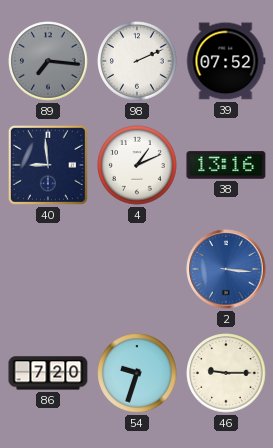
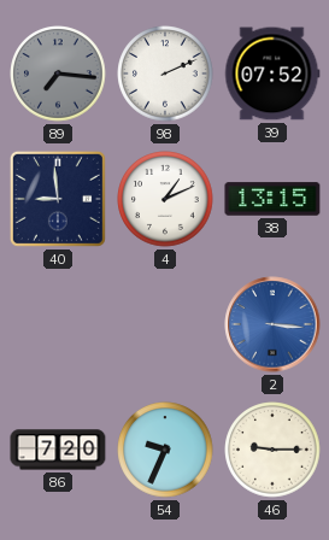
38: 13:16 -> 13:15
54: 9:33 -> 9:34
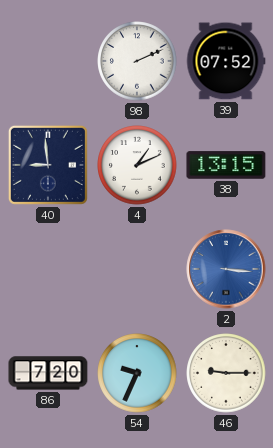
89: 7:16 -> none
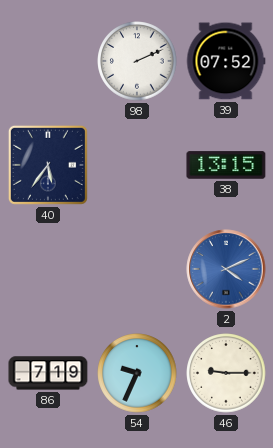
40: 8:59 -> 5:36
4: 1:11 -> none
2: 3:16 -> 4:11
86: 7:20 -> 7:19
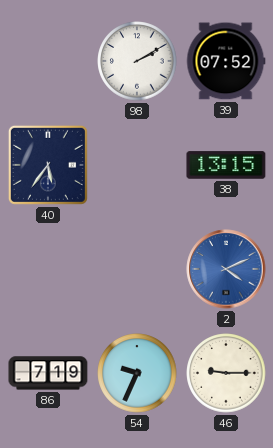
98: 2:11 -> 2:10
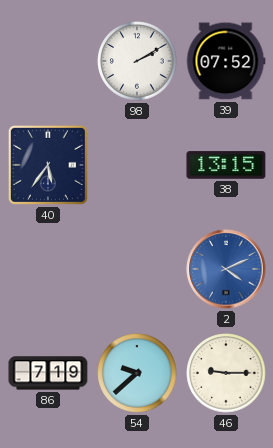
54: 9:34 -> 9:38
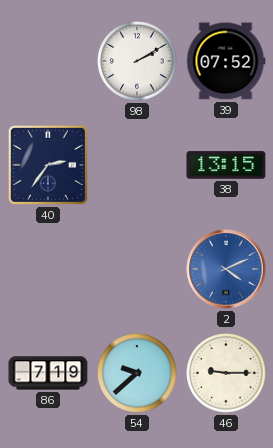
40: 5:36 -> 2:36
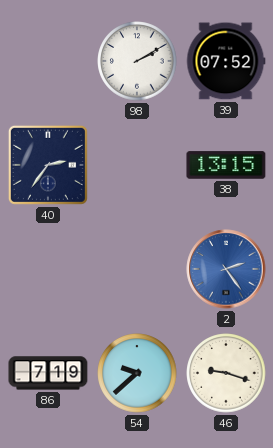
2: 4:11 -> 2:24
46: 9:15 -> 9:18
